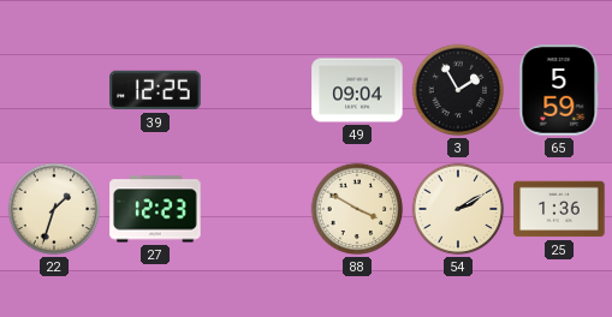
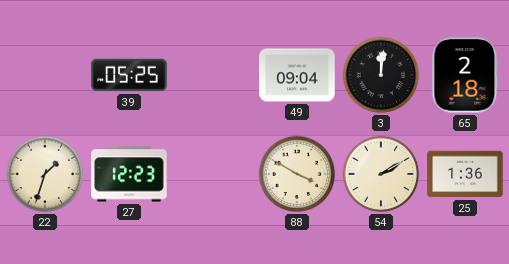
39: 12:25 -> 05:25
3: 1:55 -> 12:01
65: 5:59 -> 2:18
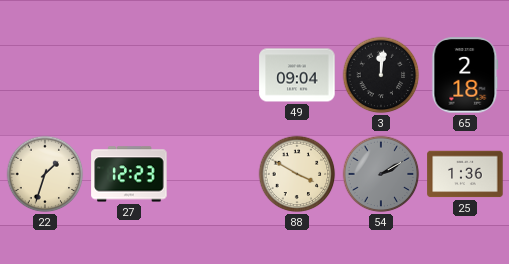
39: 05:25 -> none
54 dial: cream -> grey
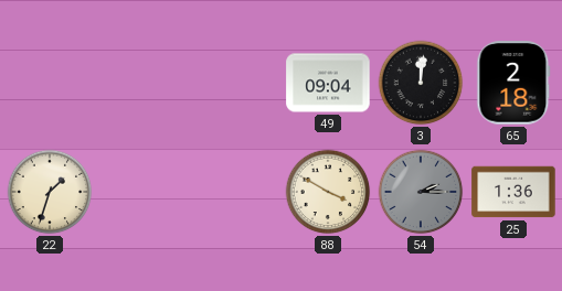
27: 12:23 -> none
54: 2:10 -> 2:15
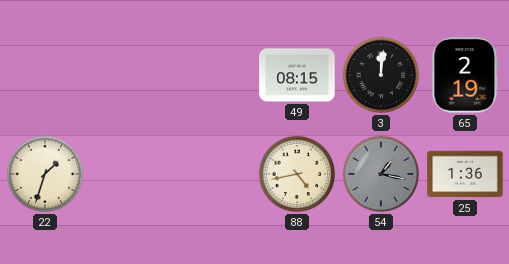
49: 09:04 -> 08:15
65: 2:18 -> 2:19
88: 3:50 -> 4:43
54: 2:15 -> 1:17
